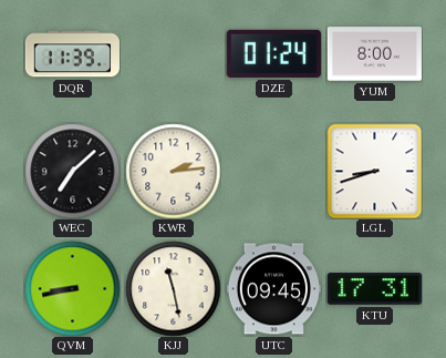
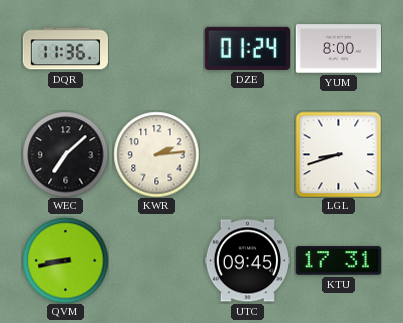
DQR: 11:39 -> 11:36
KJJ: 11:28 -> none
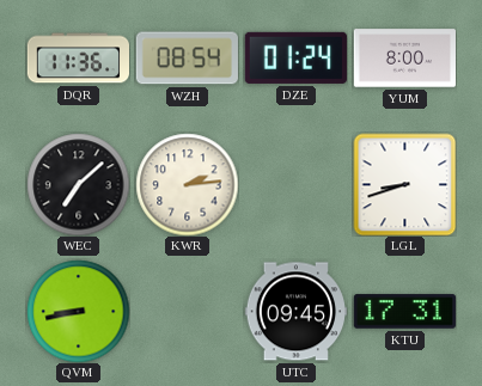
WZH: none -> 08:54
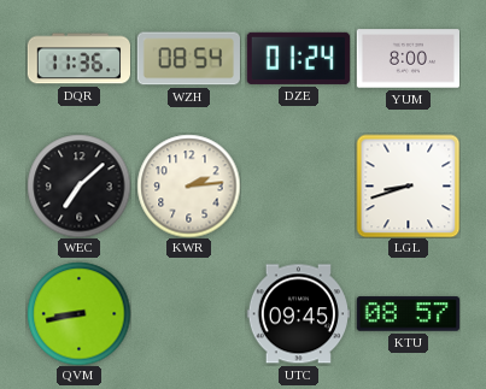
KTU: 17:31 -> 08:57
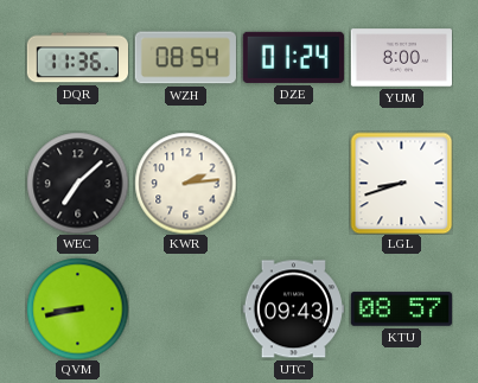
UTC: 09:45 -> 09:43
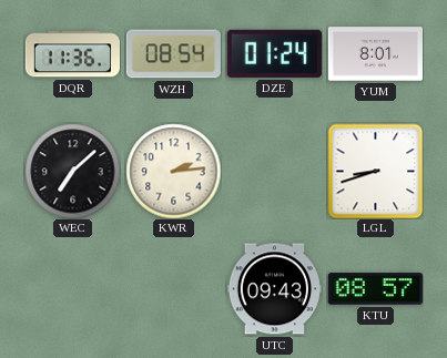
YUM: 8:00 -> 8:01
QVM: 8:43 -> none
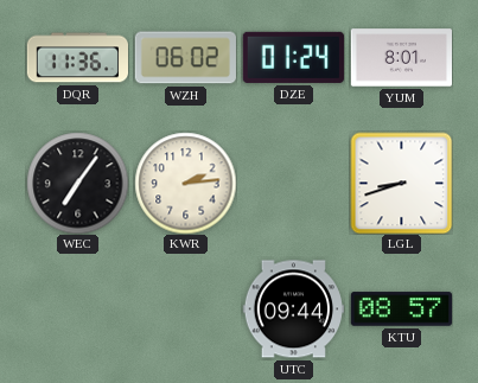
WZH: 08:54 -> 06:02
WEC: 7:08 -> 7:06
UTC: 09:43 -> 09:44
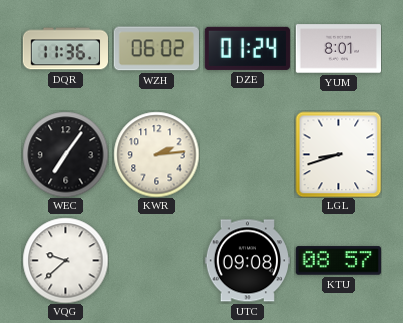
VQG: none -> 9:38
UTC: 09:44 -> 09:08
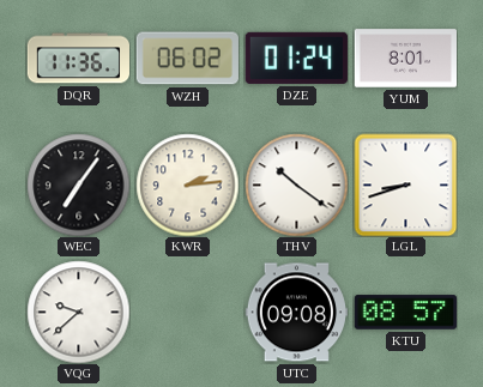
THV: none -> 10:21
